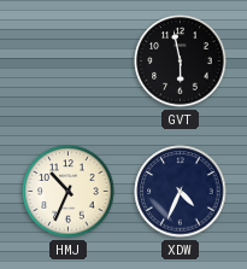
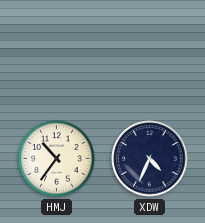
GVT: 5:58 -> none
HMJ: 10:34 -> 10:36
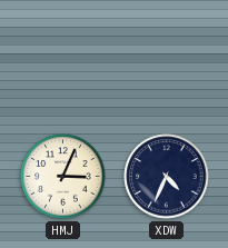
HMJ: 10:36 -> 3:04
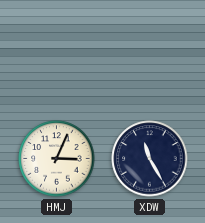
XDW: 4:34 -> 11:25
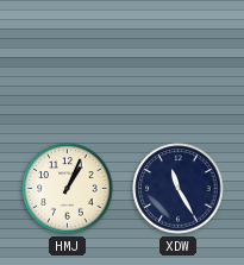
HMJ: 3:04 -> 1:04
